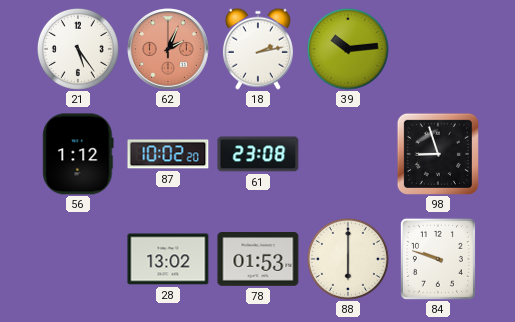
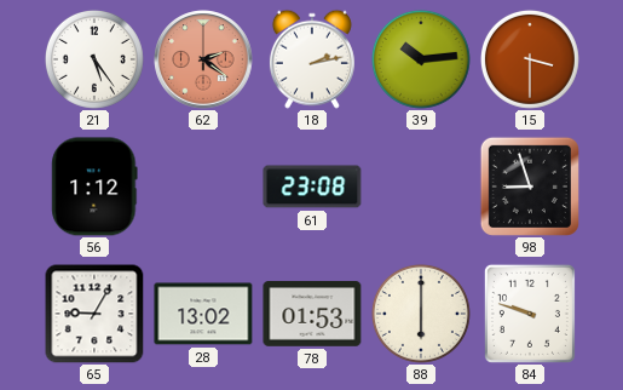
62: 2:04 -> 2:21
15: none -> 3:30
87: 10:02 -> none
65: none -> 9:05
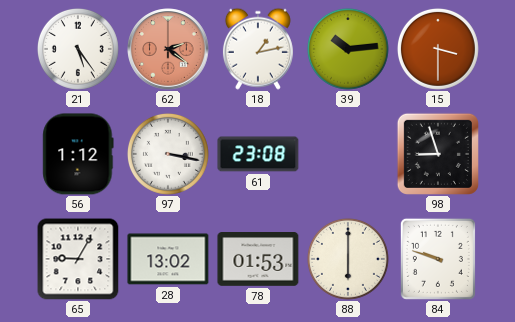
18: 2:13 -> 1:13
97: none -> 3:17
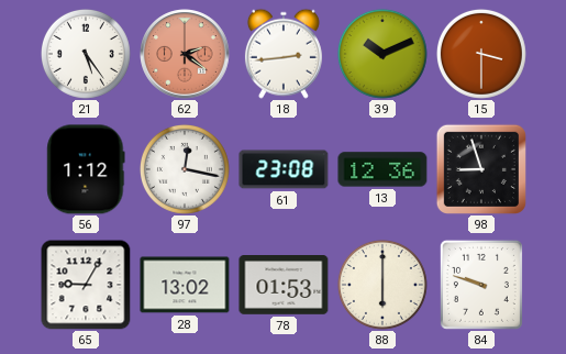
18: 1:13 -> 2:44
39: 10:14 -> 10:11
97: 3:17 -> 12:17
13: none -> 12:36
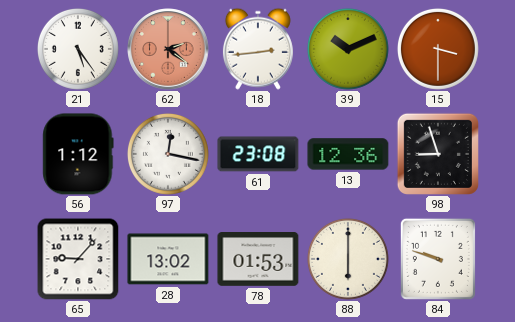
65: 9:05 -> 9:07
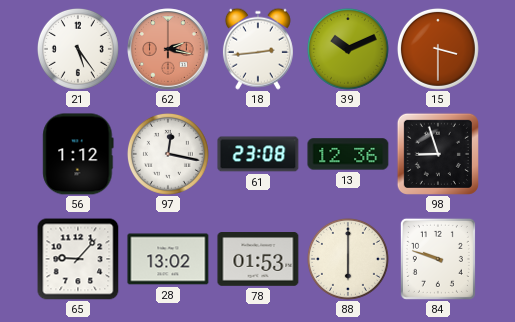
62: 2:21 -> 2:17
